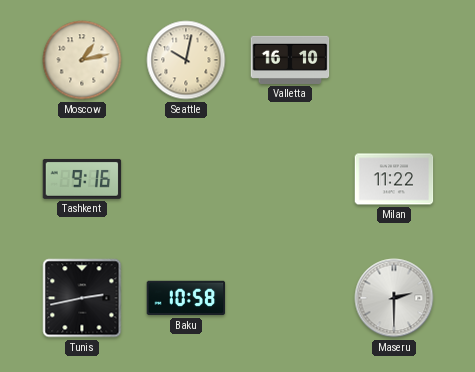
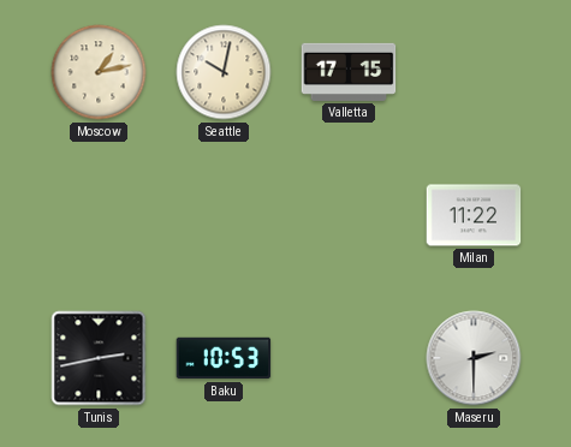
Valletta: 16:10 -> 17:15
Tashkent: 9:16 -> none
Baku: 10:58 -> 10:53
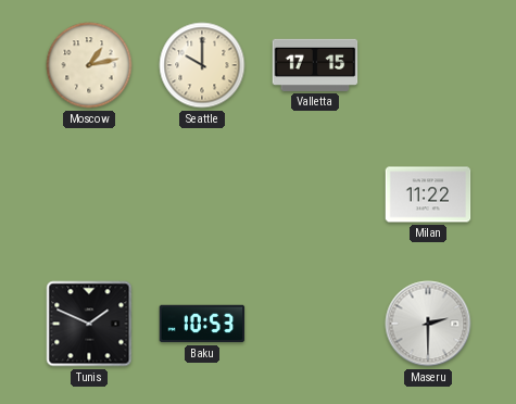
Seattle: 10:02 -> 10:00
Tunis: 2:43 -> 1:49
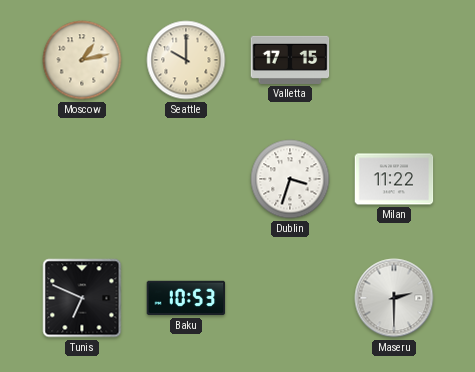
Dublin: none -> 3:33
Tunis: 1:49 -> 6:49
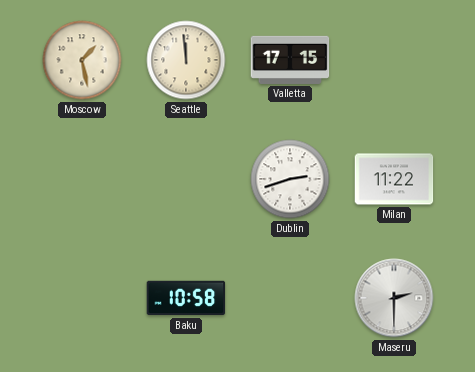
Moscow: 1:13 -> 1:28
Seattle: 10:00 -> 11:59
Dublin: 3:33 -> 2:42
Tunis: 6:49 -> none
Baku: 10:53 -> 10:58
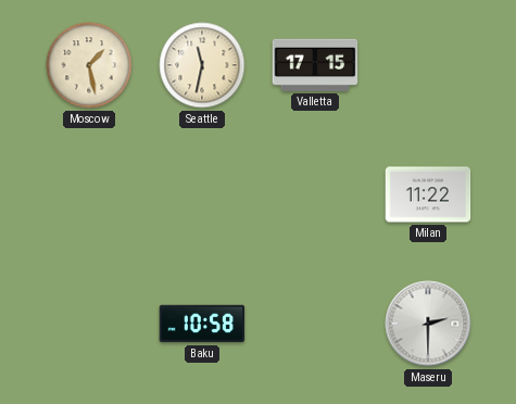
Seattle: 11:59 -> 11:32
Dublin: 2:42 -> none
